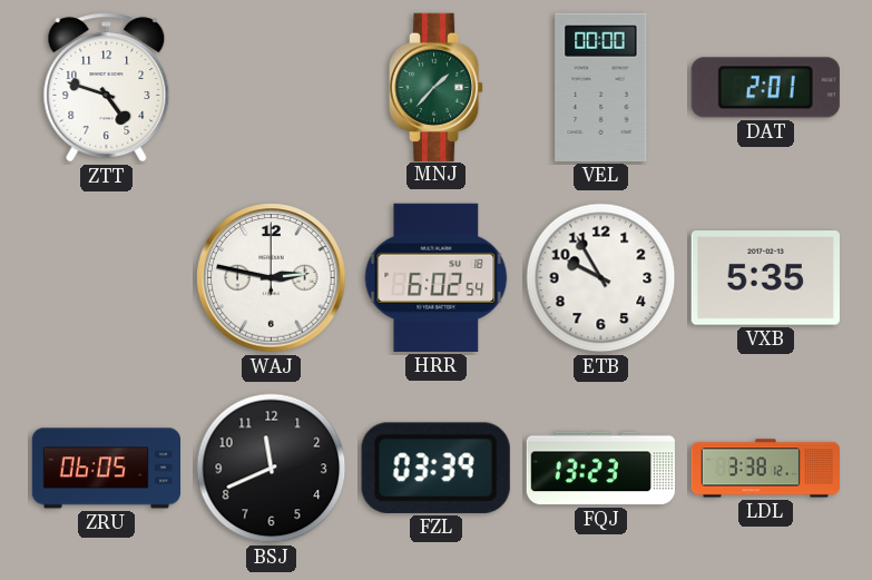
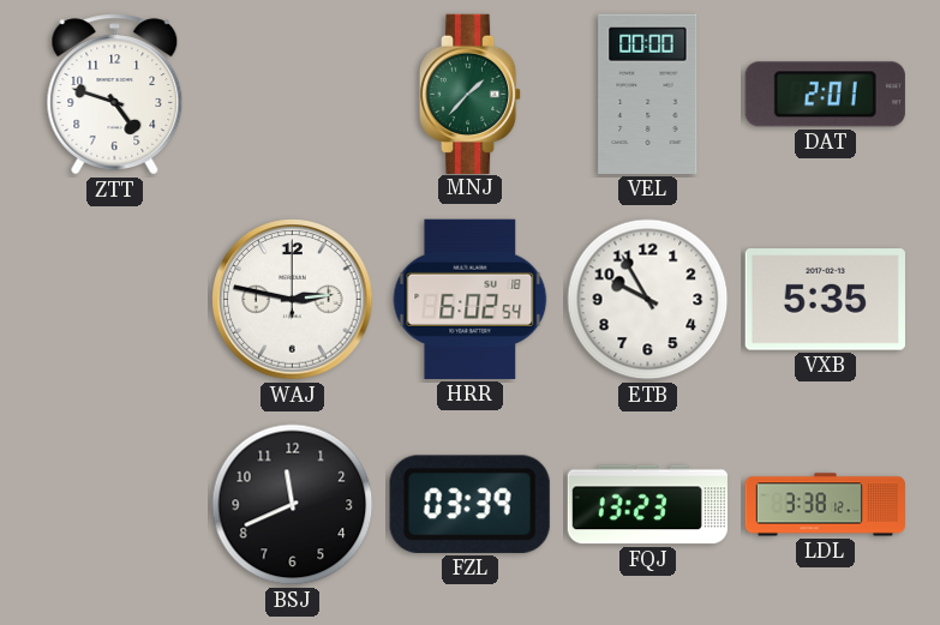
ZRU: 06:05 -> none
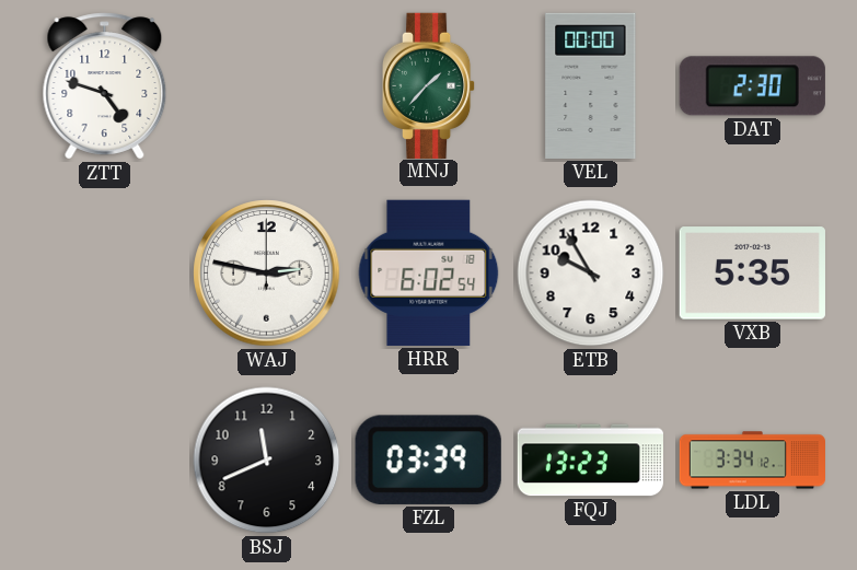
DAT: 2:01 -> 2:30
LDL: 3:38 -> 3:34
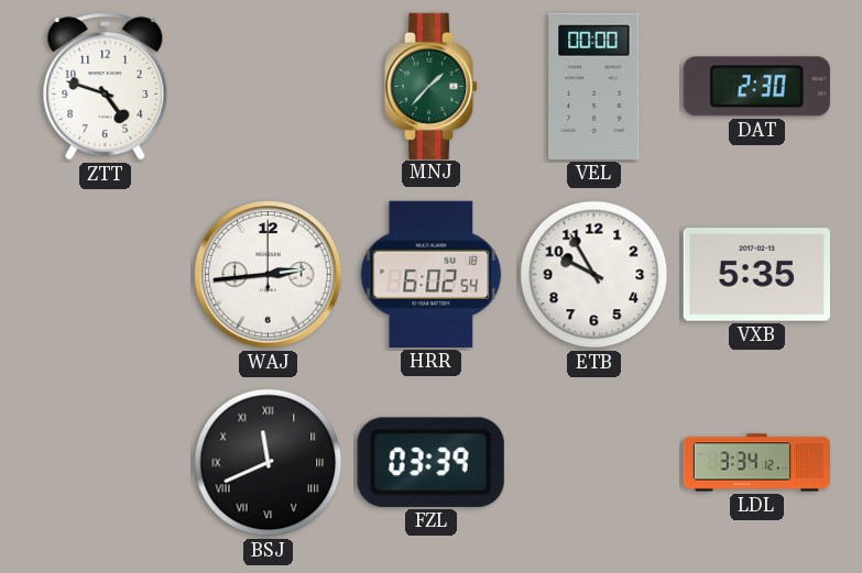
WAJ: 2:47 -> 2:44
BSJ numerals: Arabic -> Roman
FQJ: 13:23 -> none
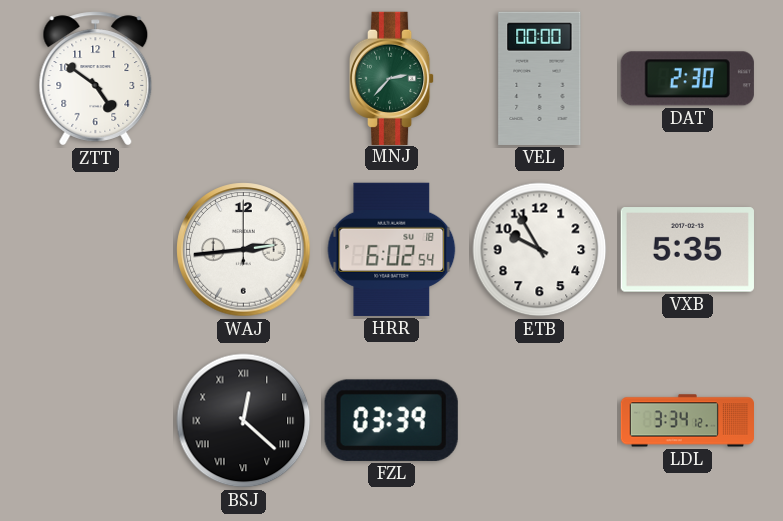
ZTT: 4:48 -> 4:51
MNJ: 1:37 -> 2:37
BSJ: 11:41 -> 12:22
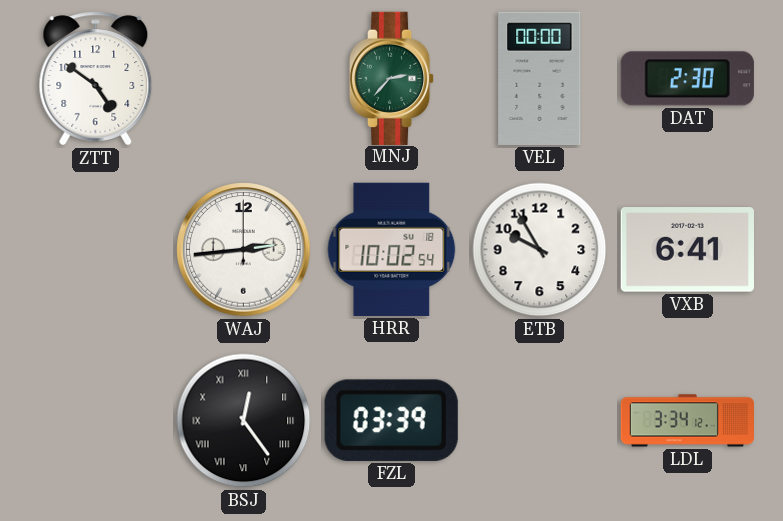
HRR: 6:02 -> 10:02
VXB: 5:35 -> 6:41
BSJ: 12:22 -> 12:24
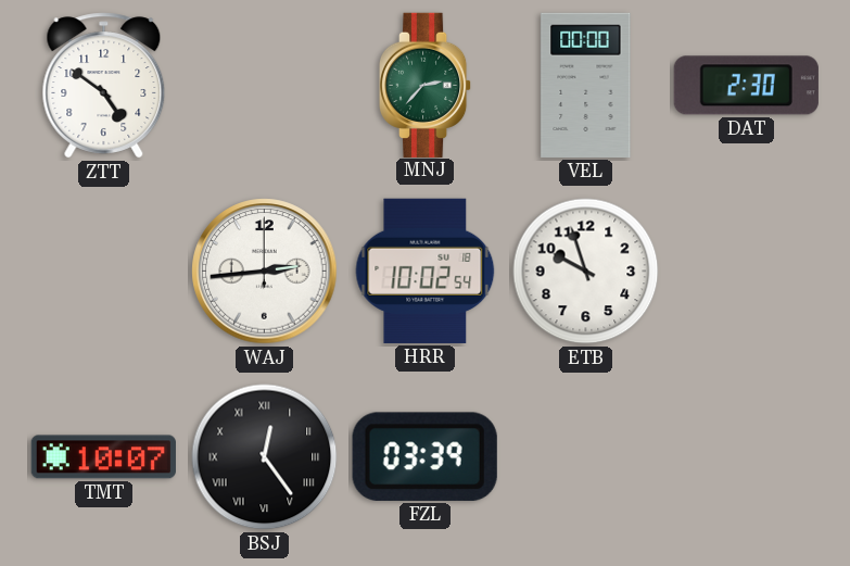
ETB: 9:55 -> 9:57
VXB: 6:41 -> none
TMT: none -> 10:07
LDL: 3:34 -> none
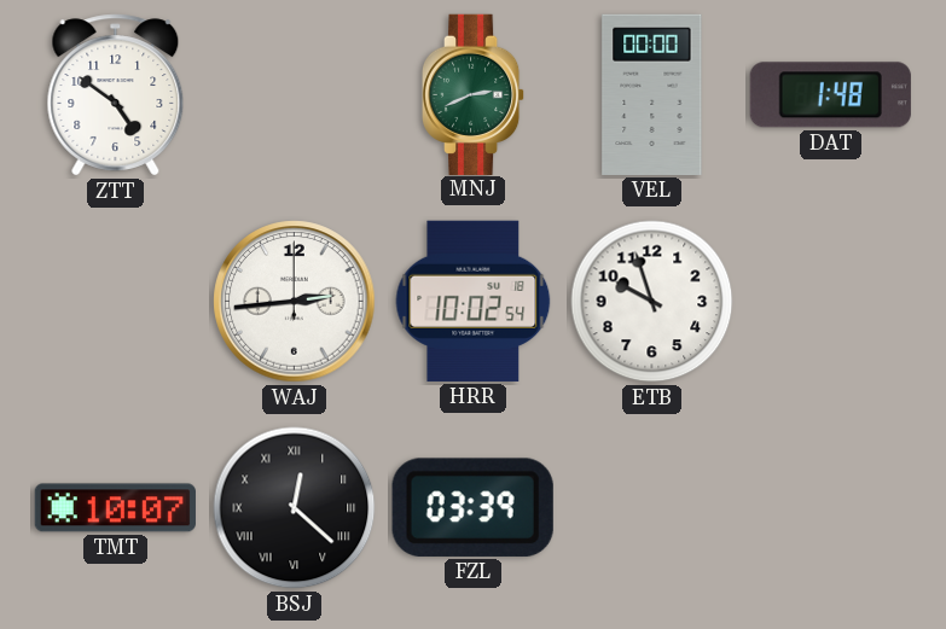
MNJ: 2:37 -> 2:41
DAT: 2:30 -> 1:48
BSJ: 12:24 -> 12:22
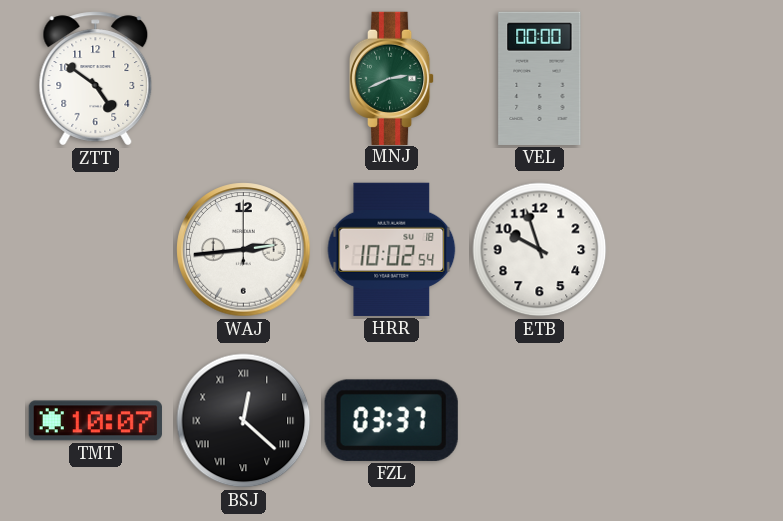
DAT: 1:48 -> none
FZL: 03:39 -> 03:37
